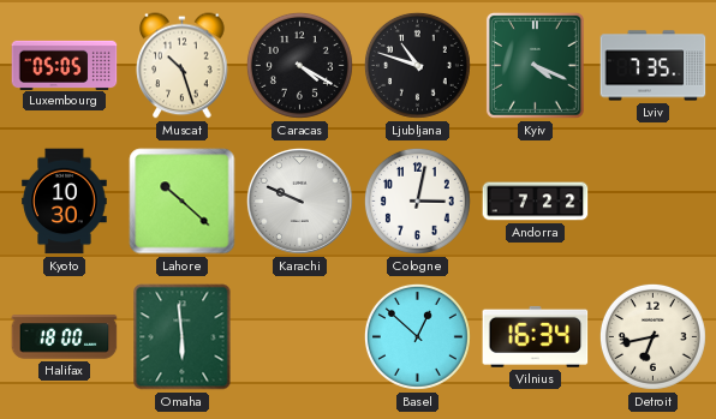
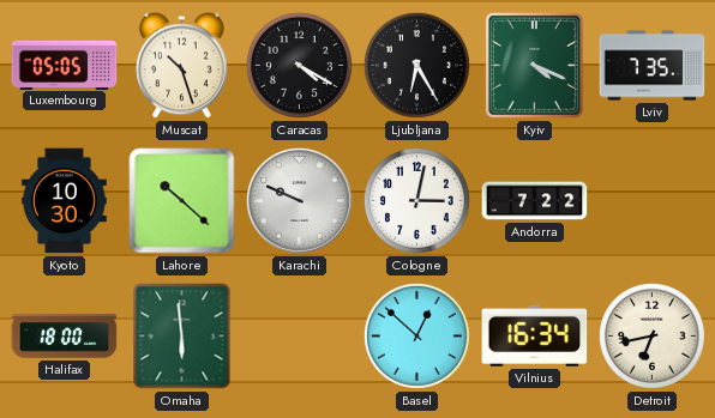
Ljubljana: 10:48 -> 6:25
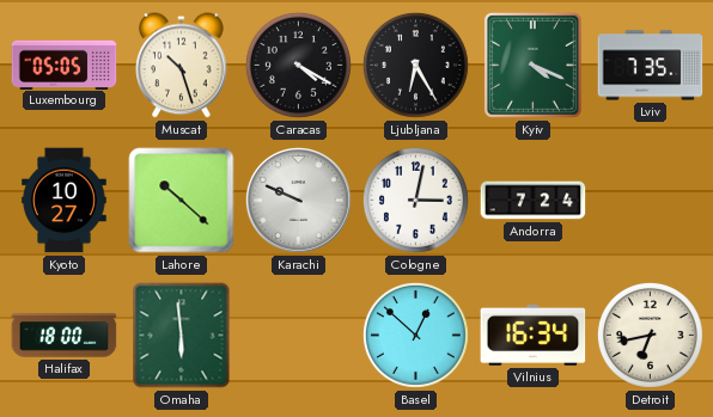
Kyoto: 10:30 -> 10:27
Andorra: 7:22 -> 7:24
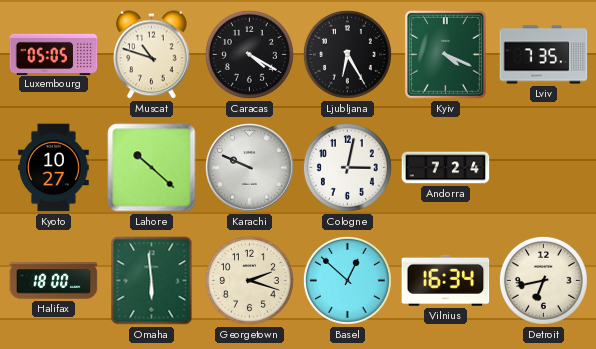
Muscat: 10:27 -> 10:48
Georgetown: none -> 2:18
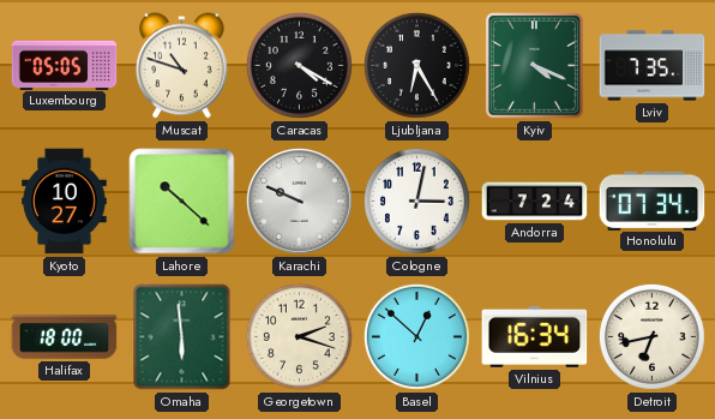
Honolulu: none -> 07:34
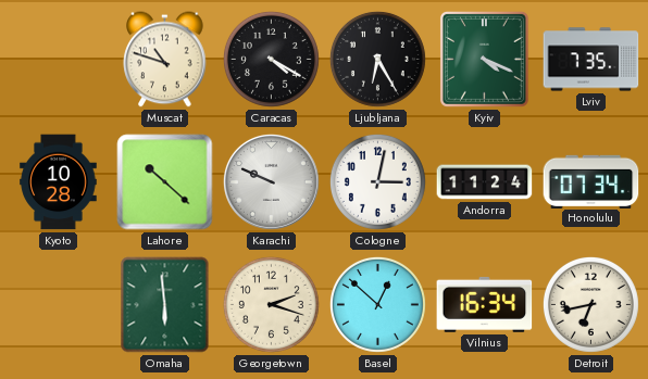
Luxembourg: 05:05 -> none
Kyoto: 10:27 -> 10:28
Andorra: 7:24 -> 11:24
Halifax: 18:00 -> none
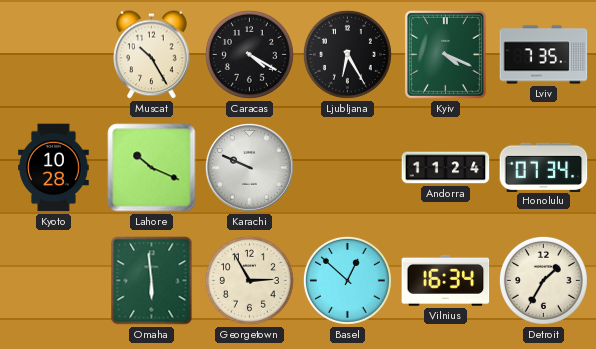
Muscat: 10:48 -> 10:25
Lahore: 10:22 -> 10:19
Cologne: 3:02 -> none
Georgetown: 2:18 -> 2:55
Detroit: 6:43 -> 1:35
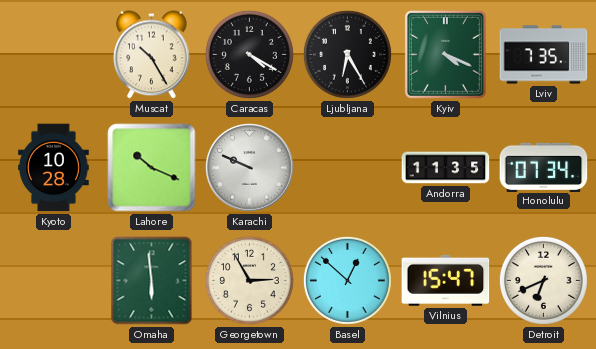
Andorra: 11:24 -> 11:35
Vilnius: 16:34 -> 15:47
Detroit: 1:35 -> 6:41
